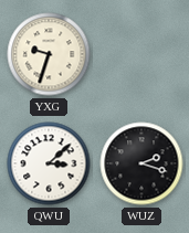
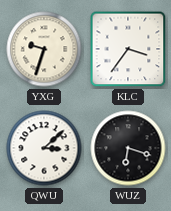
KLC: none -> 3:36
WUZ: 2:18 -> 6:18
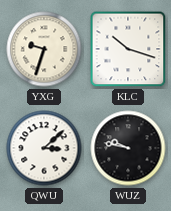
KLC: 3:36 -> 10:18
WUZ: 6:18 -> 9:47
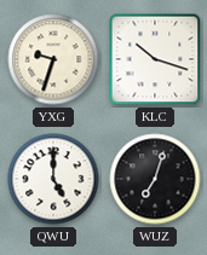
QWU: 3:08 -> 5:00
WUZ: 9:47 -> 7:03
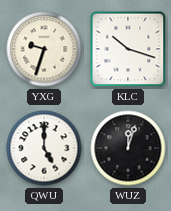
WUZ: 7:03 -> 12:03
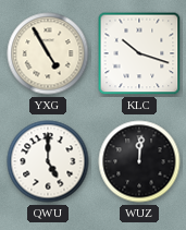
YXG: 9:33 -> 4:55
WUZ: 12:03 -> 12:01
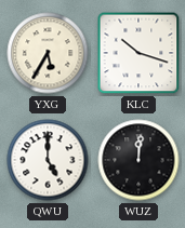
YXG: 4:55 -> 5:35
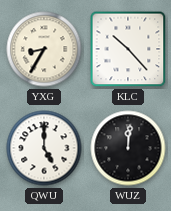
YXG: 5:35 -> 8:35
KLC: 10:18 -> 10:23
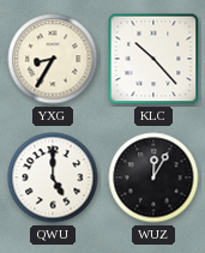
WUZ: 12:01 -> 12:05
